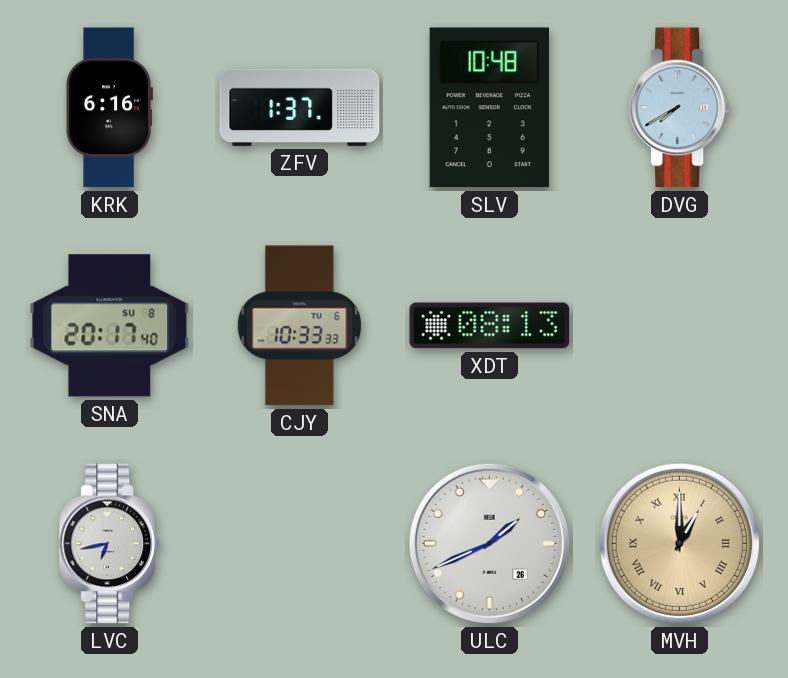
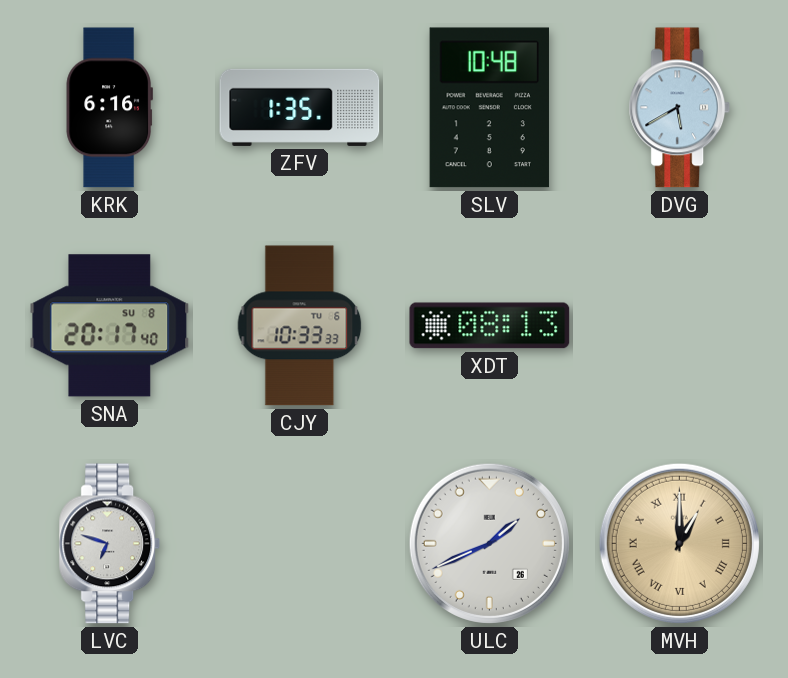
ZFV: 1:37 -> 1:35
DVG: 7:40 -> 5:40
LVC: 6:43 -> 6:48
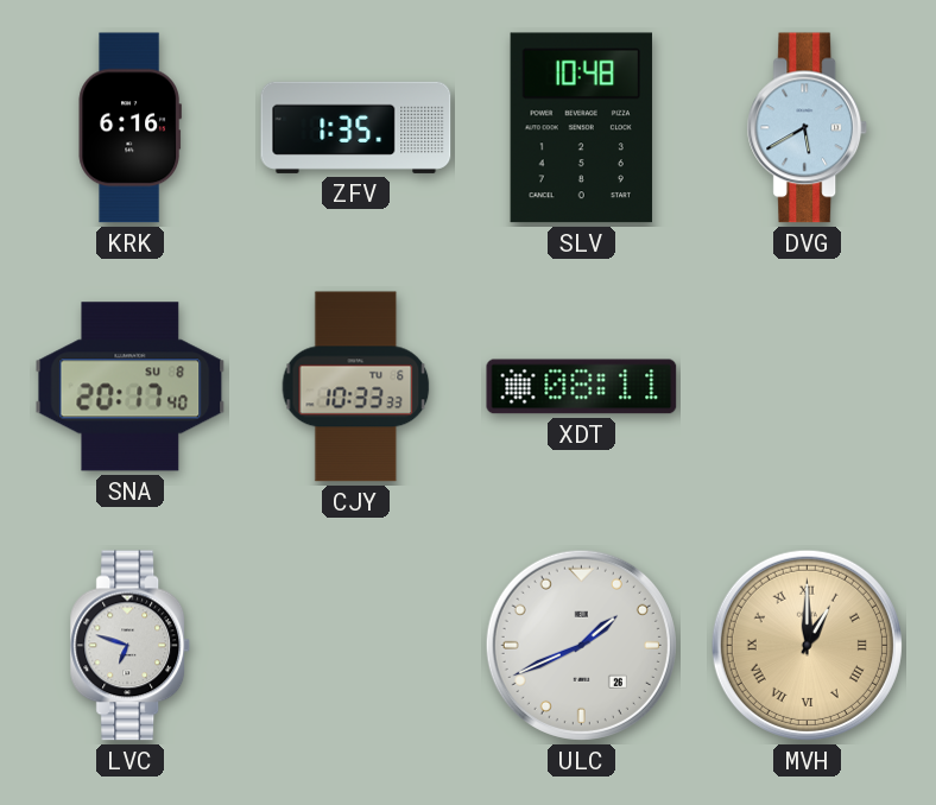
XDT: 08:13 -> 08:11
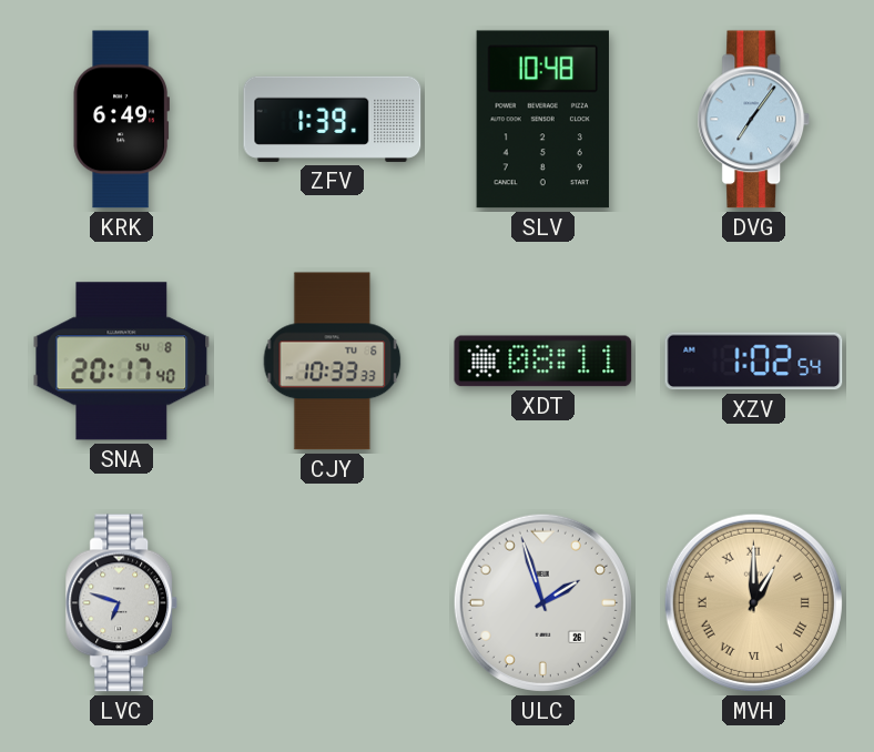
KRK: 6:16 -> 6:49
ZFV: 1:35 -> 1:39
DVG: 5:40 -> 7:06
XZV: none -> 1:02
ULC: 1:41 -> 1:57
